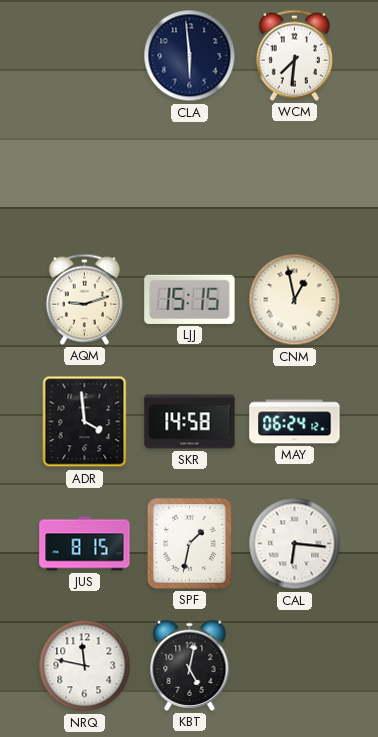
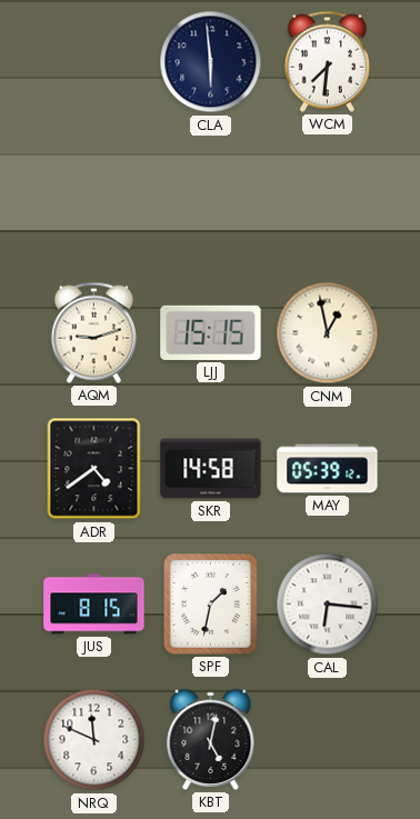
ADR: 3:59 -> 4:39
MAY: 06:24 -> 05:39
NRQ: 11:47 -> 11:49
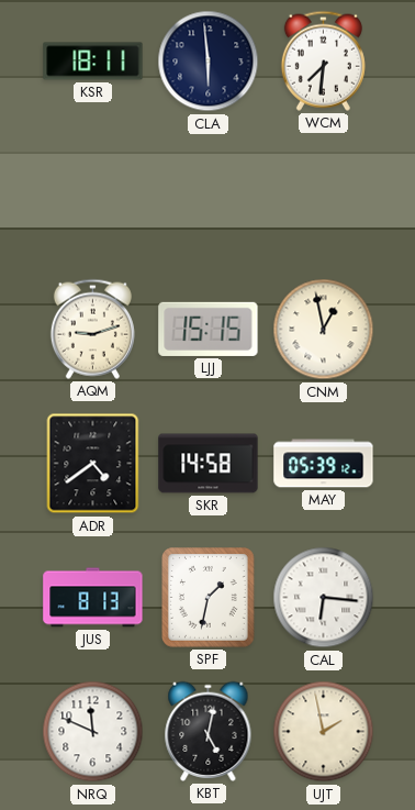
KSR: none -> 18:11
JUS: 8:15 -> 8:13
UJT: none -> 1:58
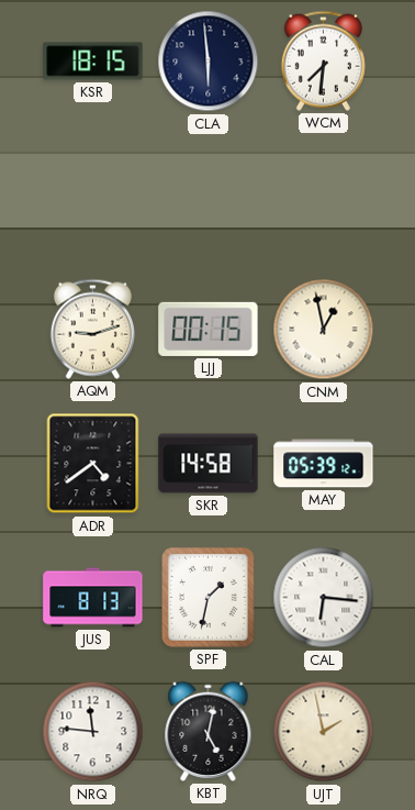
KSR: 18:11 -> 18:15
LJJ: 15:15 -> 00:15
NRQ: 11:49 -> 11:46
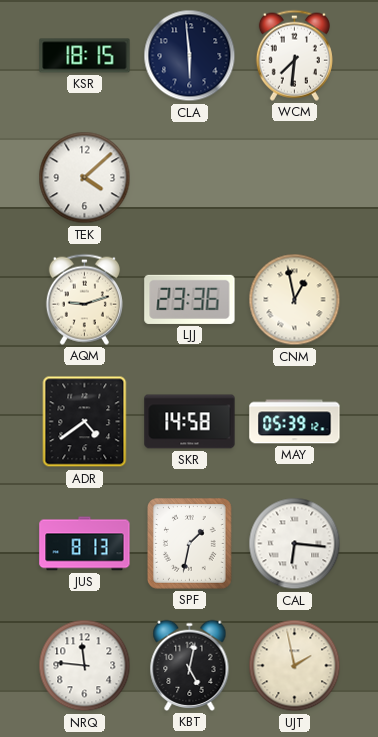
TEK: none -> 4:08
LJJ: 00:15 -> 23:36
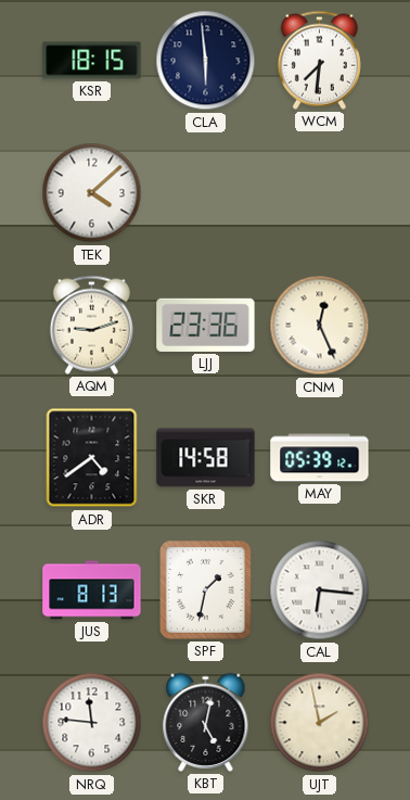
CNM: 12:58 -> 12:26
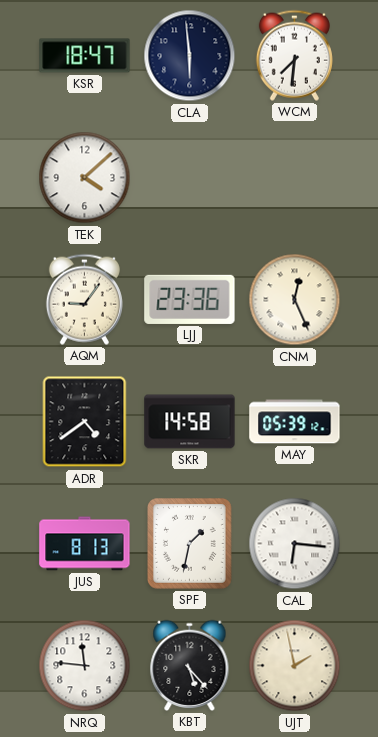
KSR: 18:15 -> 18:47
AQM: 9:12 -> 9:06
KBT: 5:02 -> 5:23
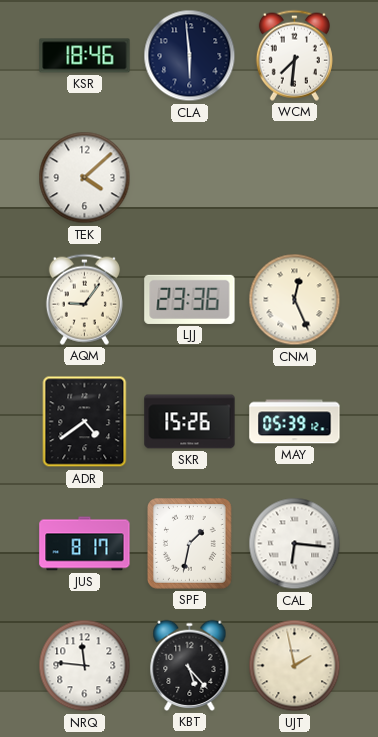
KSR: 18:47 -> 18:46
SKR: 14:58 -> 15:26
JUS: 8:13 -> 8:17
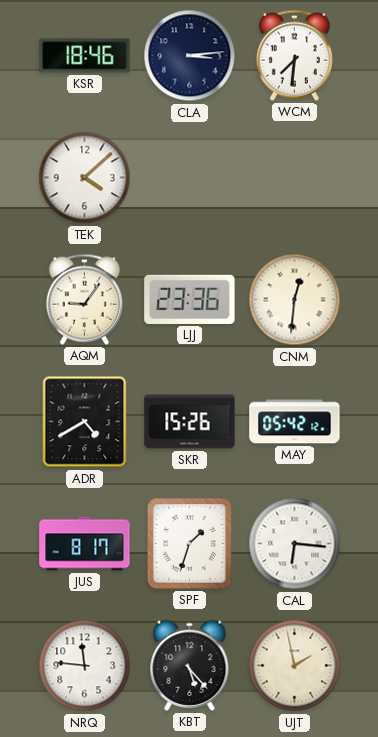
CLA: 5:59 -> 3:14
CNM: 12:26 -> 12:31
ADR: 4:39 -> 4:40
MAY: 05:39 -> 05:42
SPF: 1:32 -> 1:33
